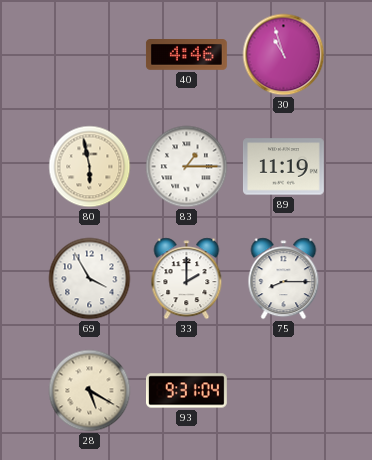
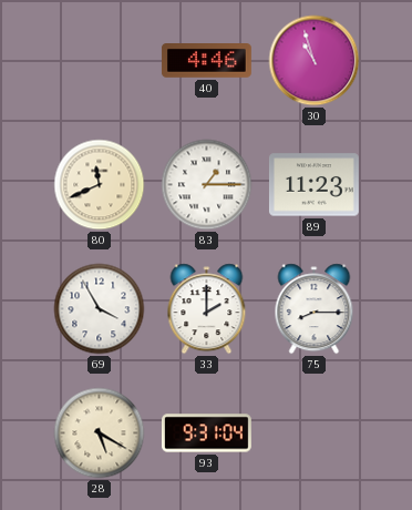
80: 5:58 -> 11:41
89: 11:19 -> 11:23
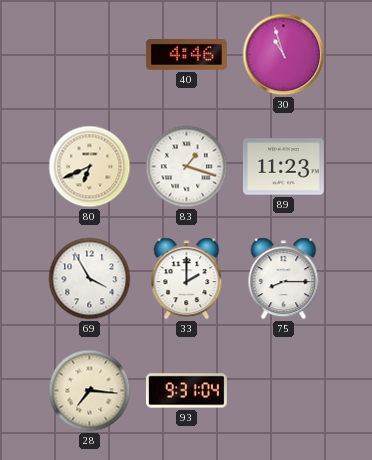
80: 11:41 -> 6:41
83: 1:15 -> 1:18
28: 5:20 -> 7:16
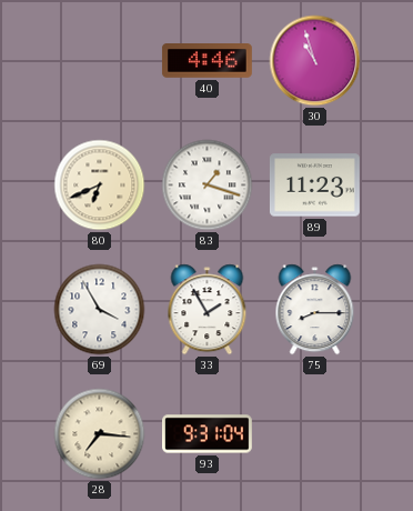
33: 2:00 -> 1:55
